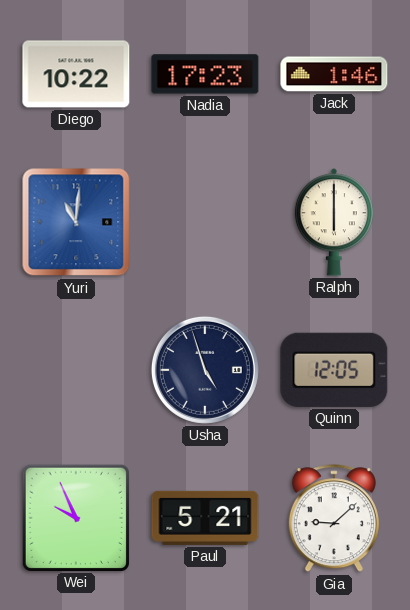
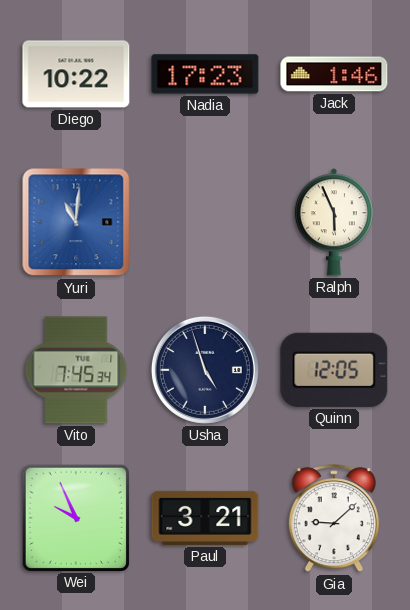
Ralph: 6:00 -> 5:56
Vito: none -> 7:45
Paul: 5:21 -> 3:21
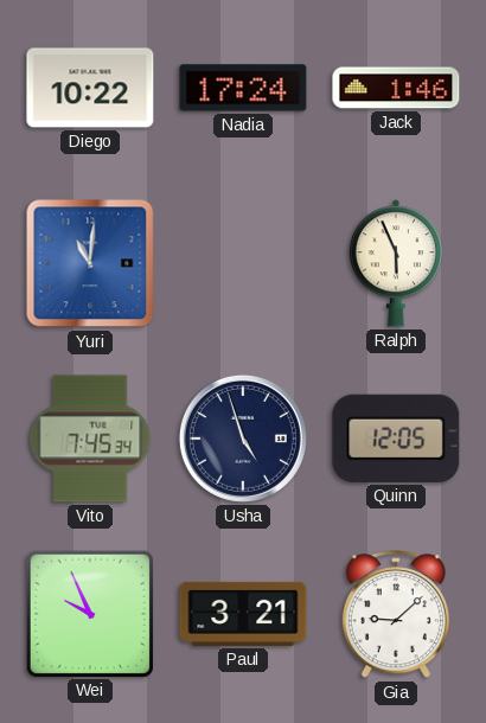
Nadia: 17:23 -> 17:24
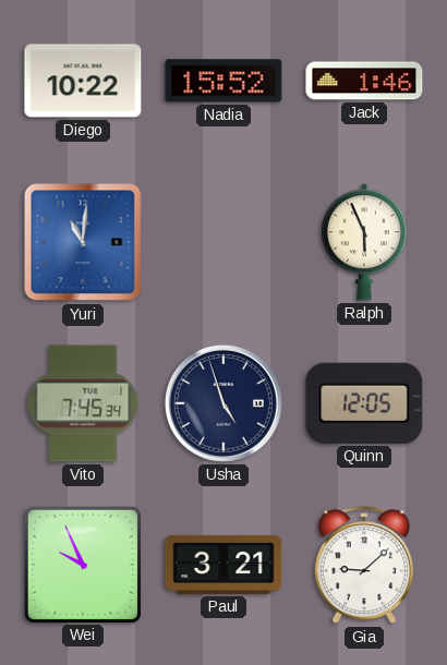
Nadia: 17:24 -> 15:52
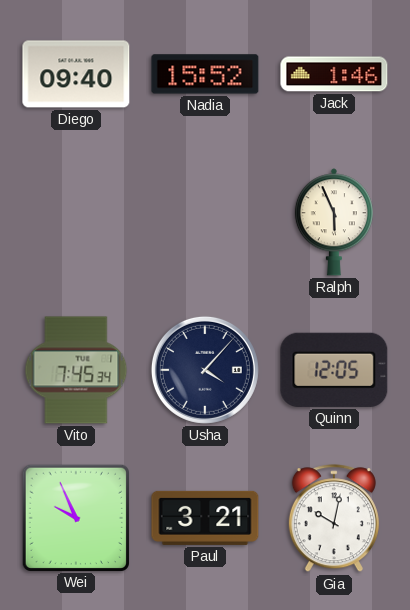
Diego: 10:22 -> 09:40
Yuri: 11:01 -> none
Usha: 4:57 -> 4:07
Gia: 9:08 -> 10:02
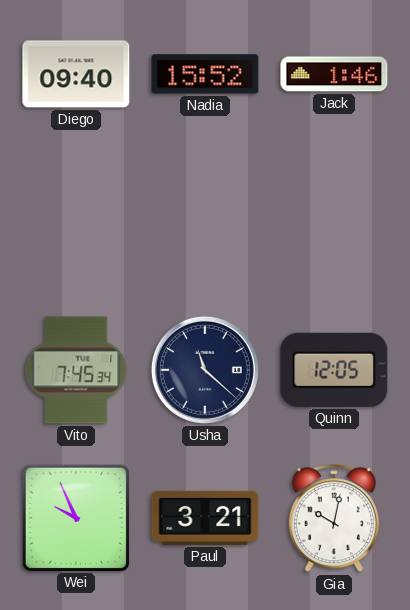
Ralph: 5:56 -> none
Usha: 4:07 -> 11:22
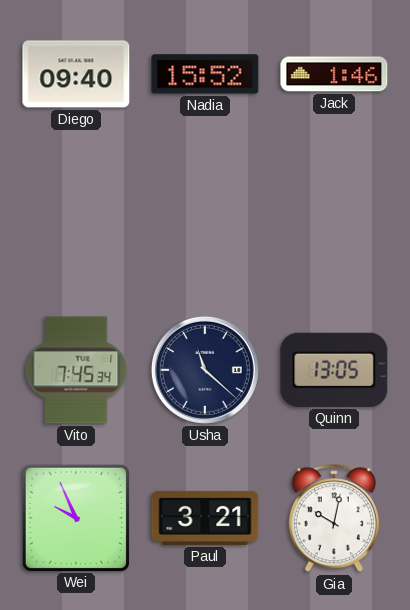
Quinn: 12:05 -> 13:05
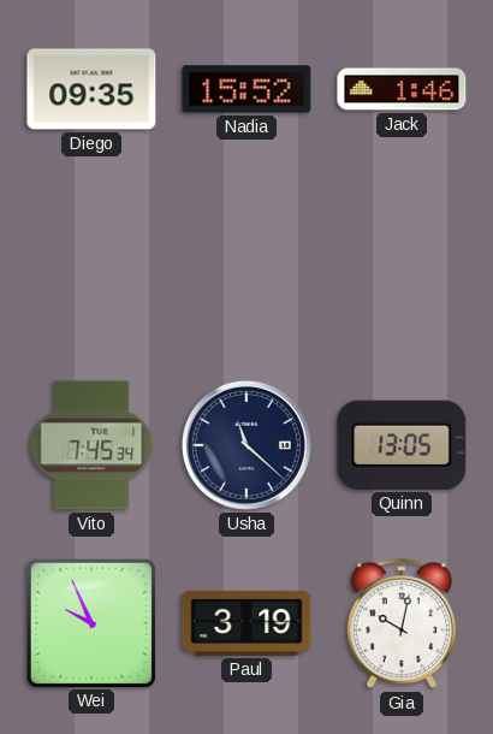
Diego: 09:40 -> 09:35
Paul: 3:21 -> 3:19
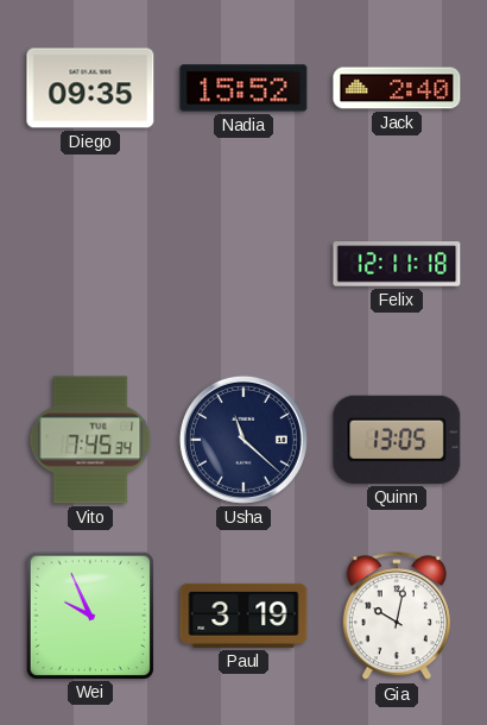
Jack: 1:46 -> 2:40
Felix: none -> 12:11
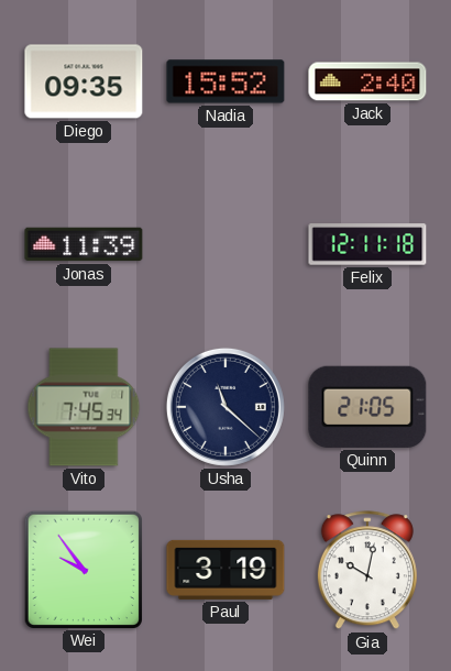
Jonas: none -> 11:39
Quinn: 13:05 -> 21:05
Wei: 9:56 -> 9:54
